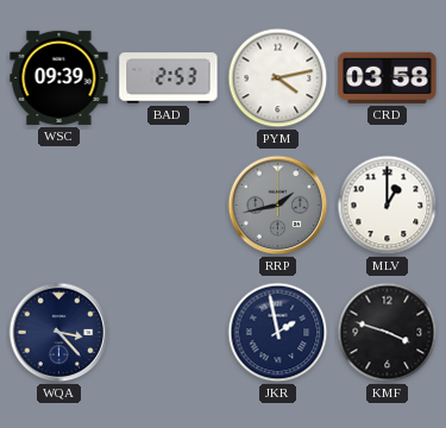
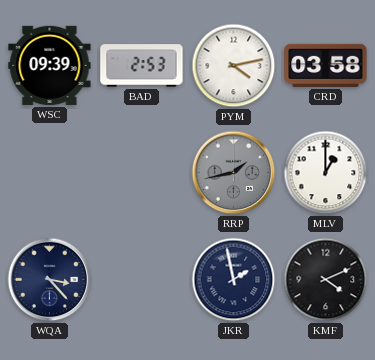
KMF: 3:48 -> 4:11
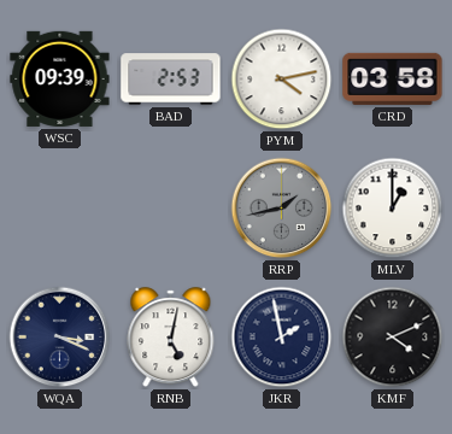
WQA: 3:23 -> 3:19
RNB: none -> 5:02
